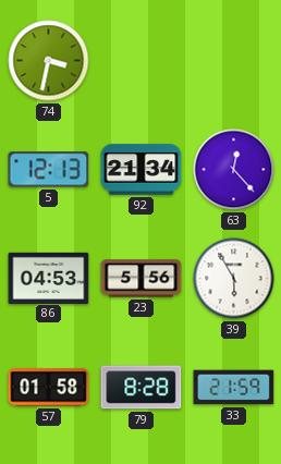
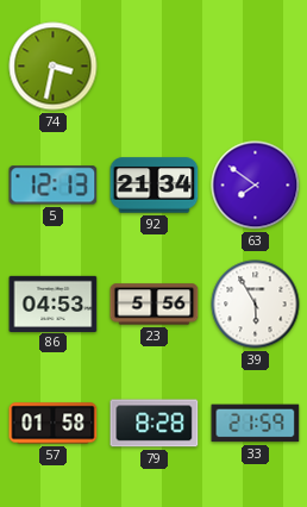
63: 12:23 -> 7:51
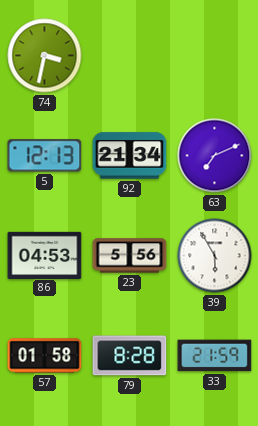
63: 7:51 -> 7:11
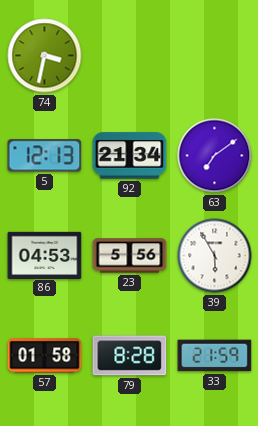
63: 7:11 -> 7:09
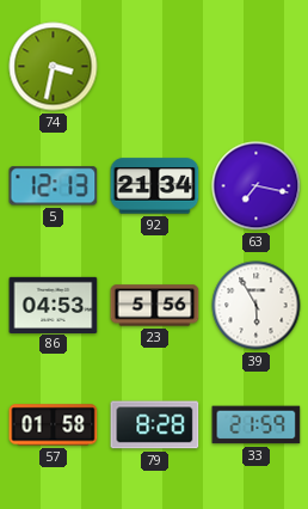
63: 7:09 -> 7:17
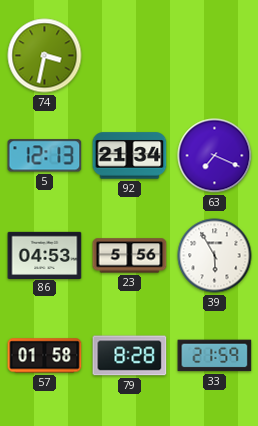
63: 7:17 -> 7:19
